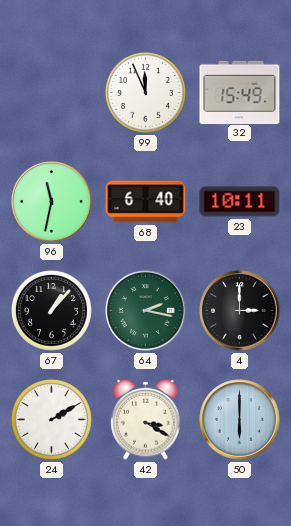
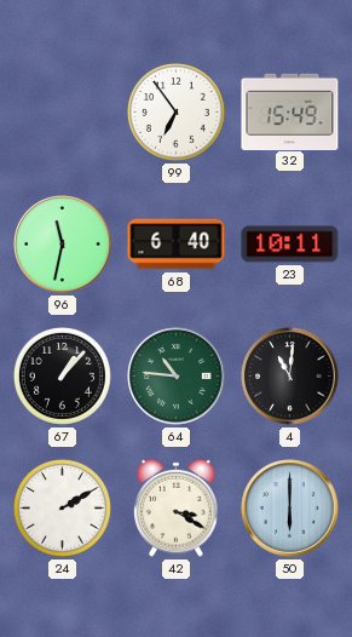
99: 11:56 -> 6:54
64: 2:17 -> 10:46
4: 3:00 -> 11:01
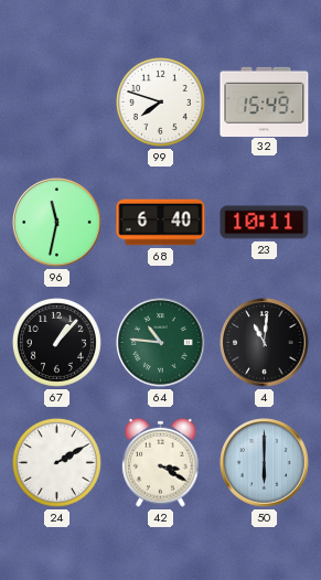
99: 6:54 -> 7:48
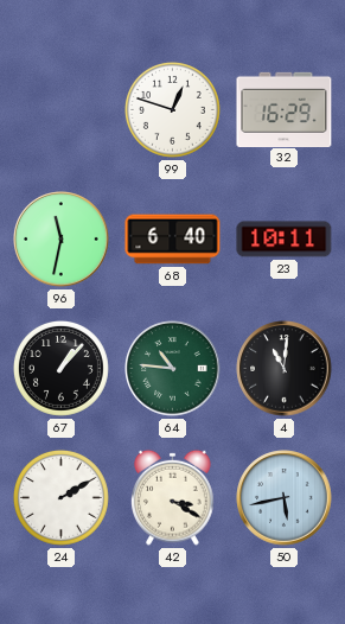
99: 7:48 -> 12:48
32: 15:49 -> 16:29
50: 6:00 -> 5:43
